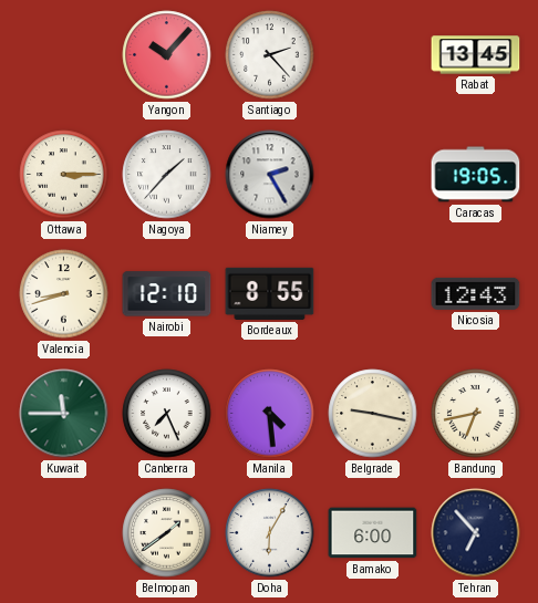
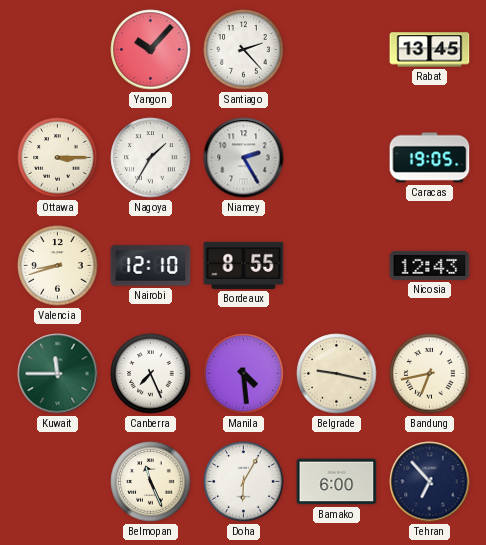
Nagoya: 1:37 -> 1:35
Belmopan: 1:39 -> 11:26
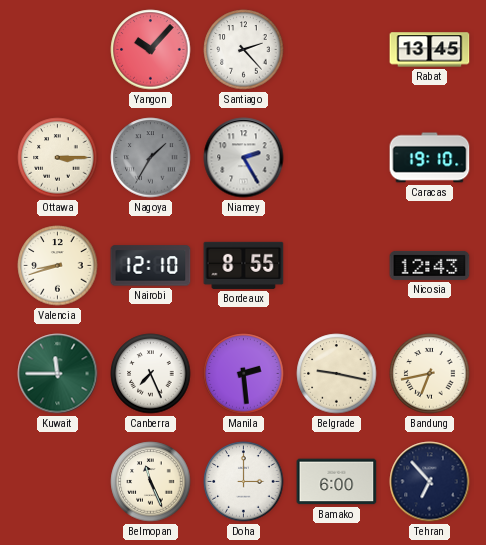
Nagoya dial: white -> grey
Caracas: 19:05 -> 19:10
Manila: 4:29 -> 2:29
Doha: 6:05 -> 3:00
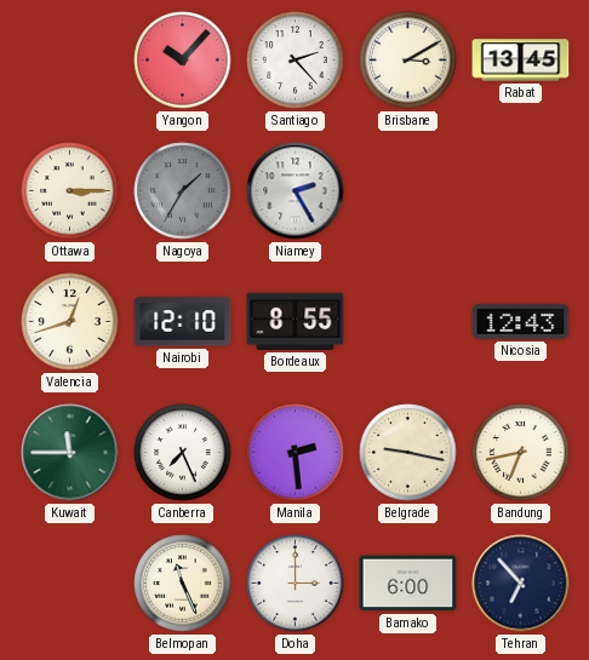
Brisbane: none -> 3:10
Caracas: 19:10 -> none
Valencia: 8:42 -> 12:42
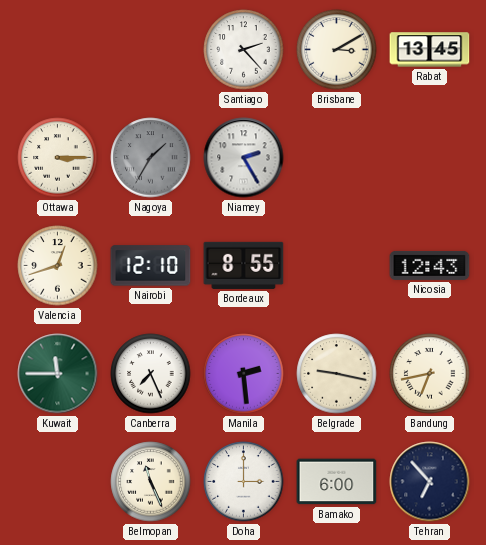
Yangon: 10:07 -> none
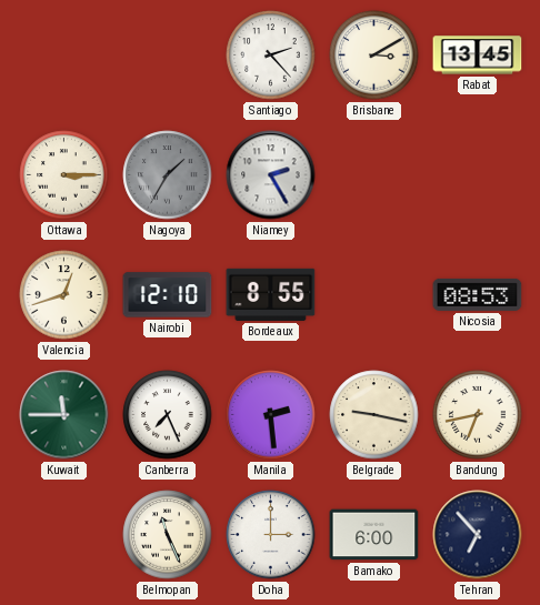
Nicosia: 12:43 -> 08:53
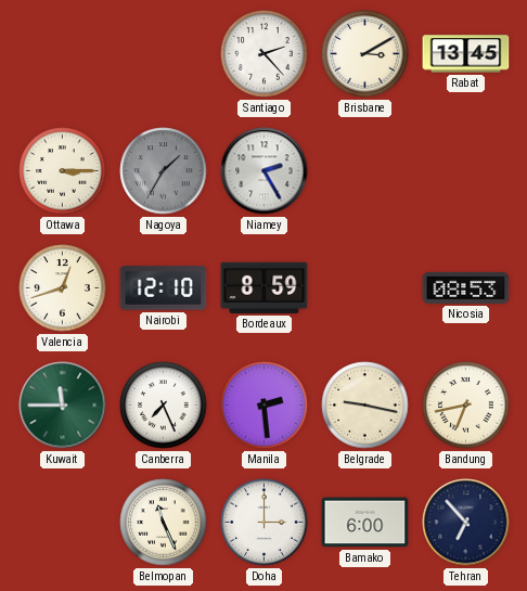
Bordeaux: 8:55 -> 8:59
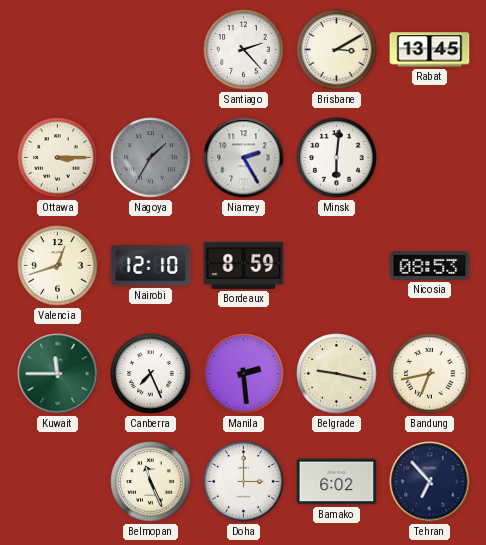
Minsk: none -> 6:01
Bamako: 6:00 -> 6:02
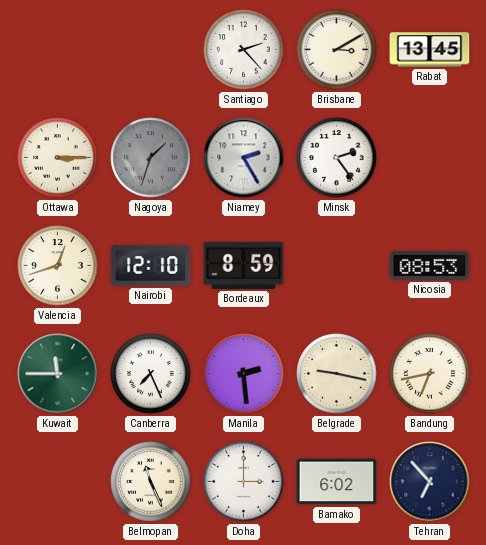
Nagoya: 1:35 -> 1:33
Minsk: 6:01 -> 2:24
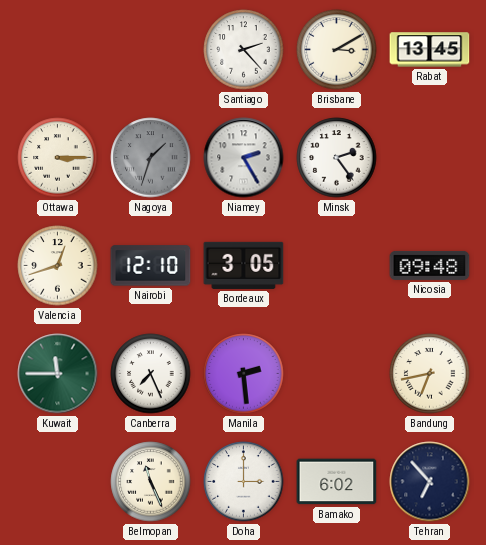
Bordeaux: 8:59 -> 3:05
Nicosia: 08:53 -> 09:48
Belgrade: 9:17 -> none
